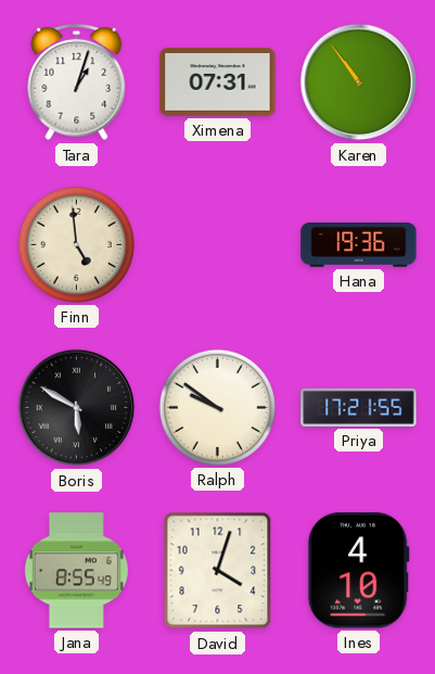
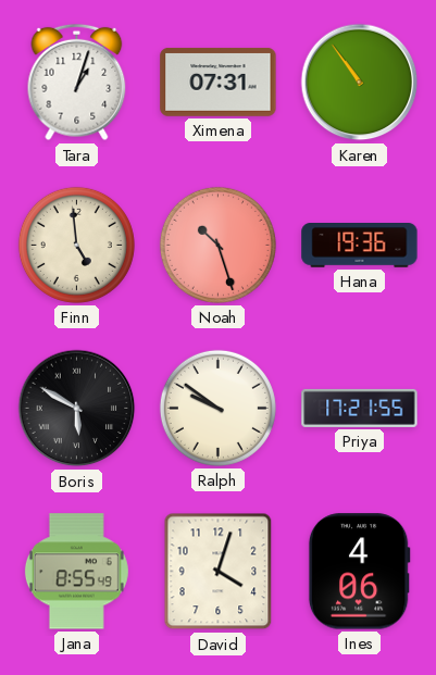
Noah: none -> 10:27
Ines: 4:10 -> 4:06
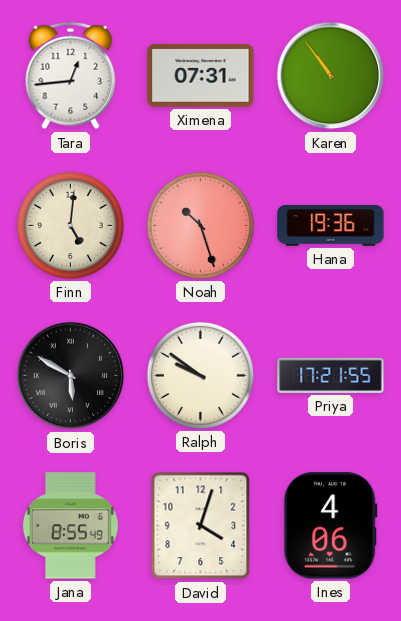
Tara: 1:03 -> 12:44
Finn: 4:59 -> 5:01
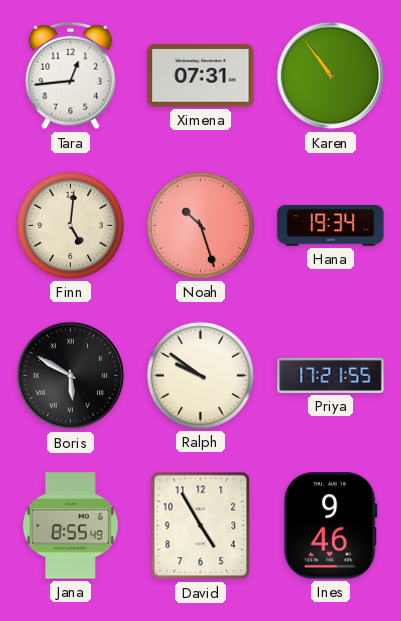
Hana: 19:36 -> 19:34
David: 4:03 -> 4:55
Ines: 4:06 -> 9:46
